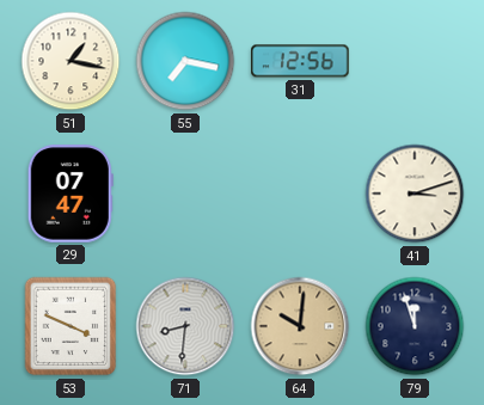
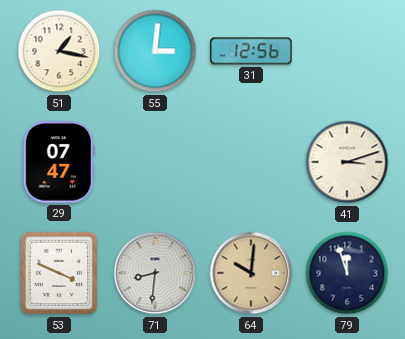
55: 7:17 -> 3:01
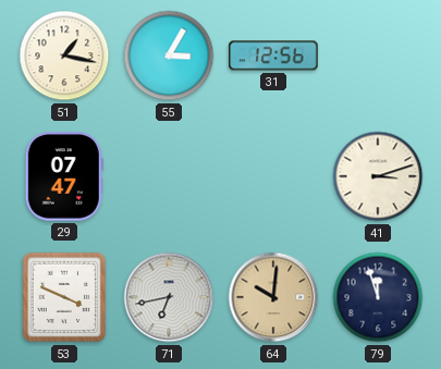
55: 3:01 -> 3:05
71: 8:31 -> 6:43
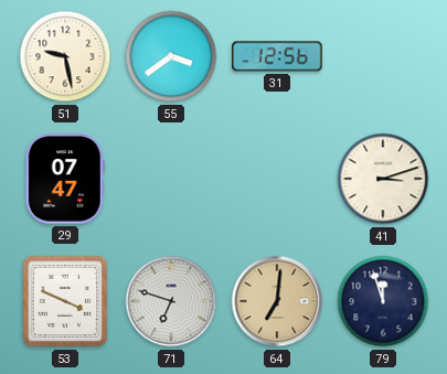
51: 1:17 -> 9:28
55: 3:05 -> 3:39
71: 6:43 -> 6:48
64: 10:01 -> 7:01
